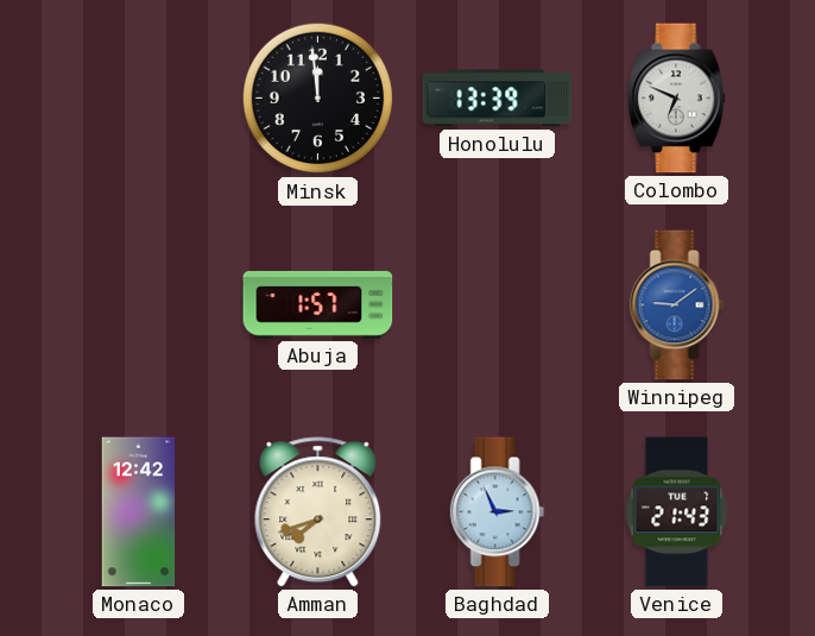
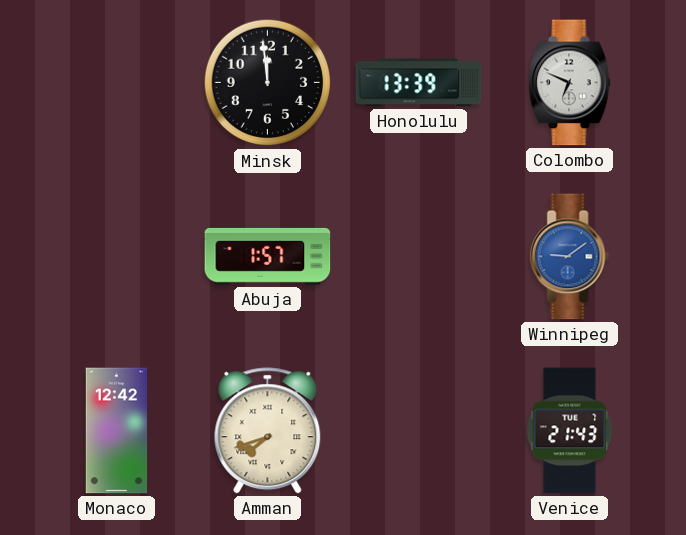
Baghdad: 2:56 -> none
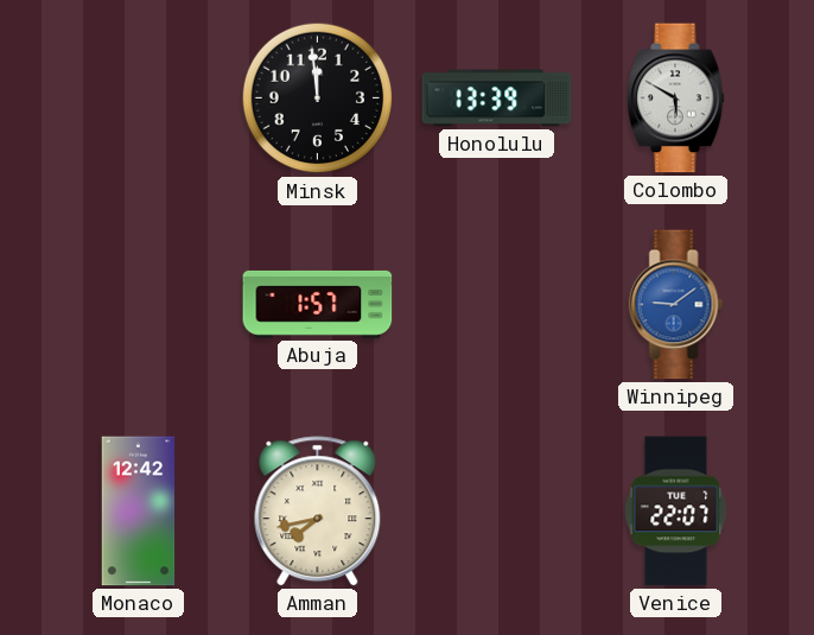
Colombo: 6:49 -> 5:50
Amman: 7:42 -> 7:43
Venice: 21:43 -> 22:07
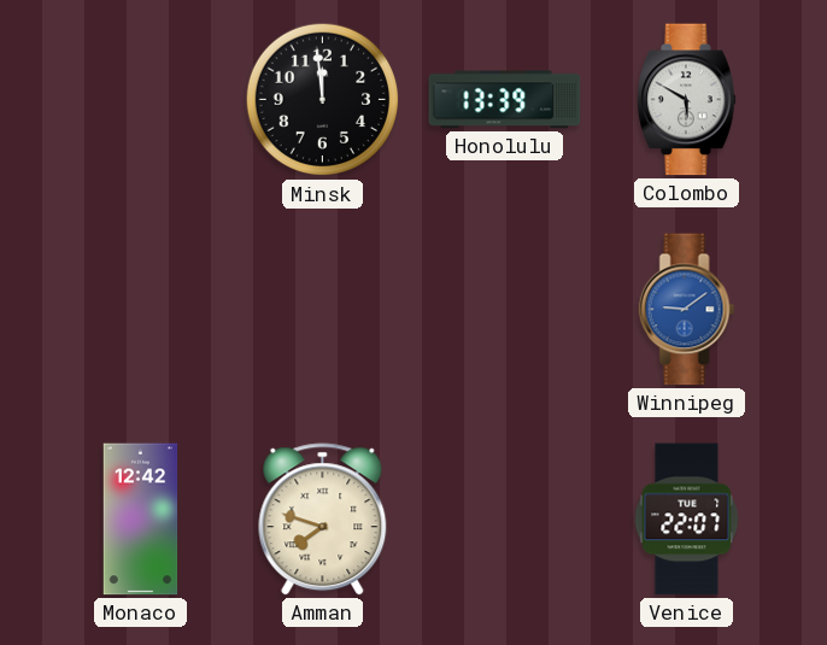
Abuja: 1:57 -> none
Amman: 7:43 -> 7:48
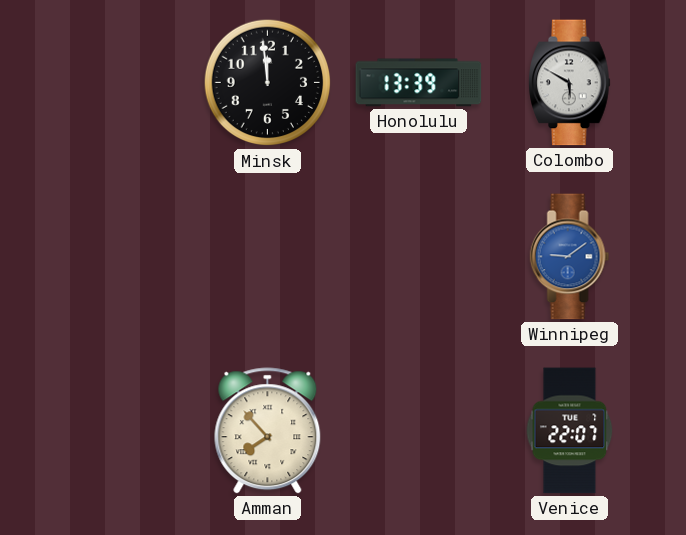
Monaco: 12:42 -> none
Amman: 7:48 -> 7:53
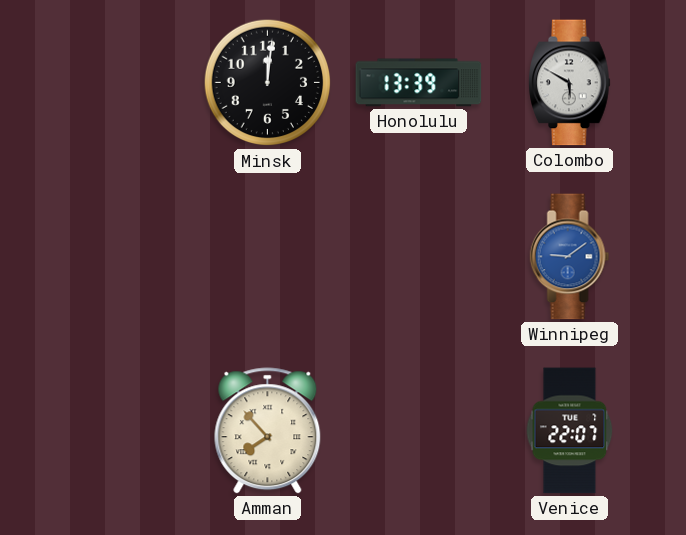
Minsk: 11:59 -> 12:01
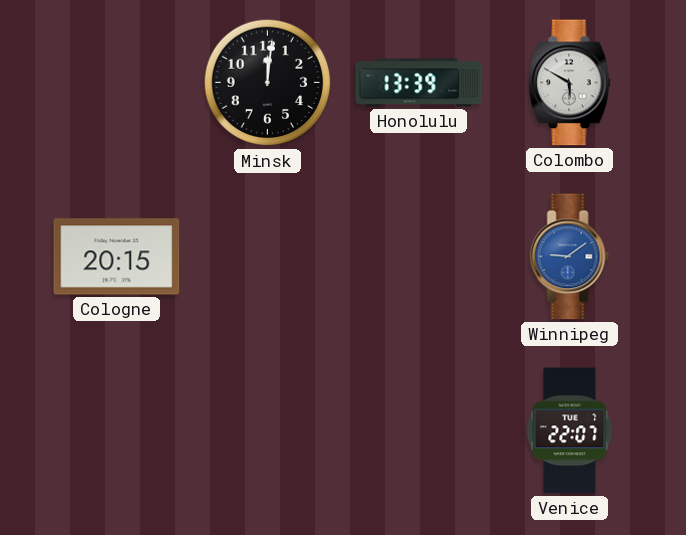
Cologne: none -> 20:15
Amman: 7:53 -> none
